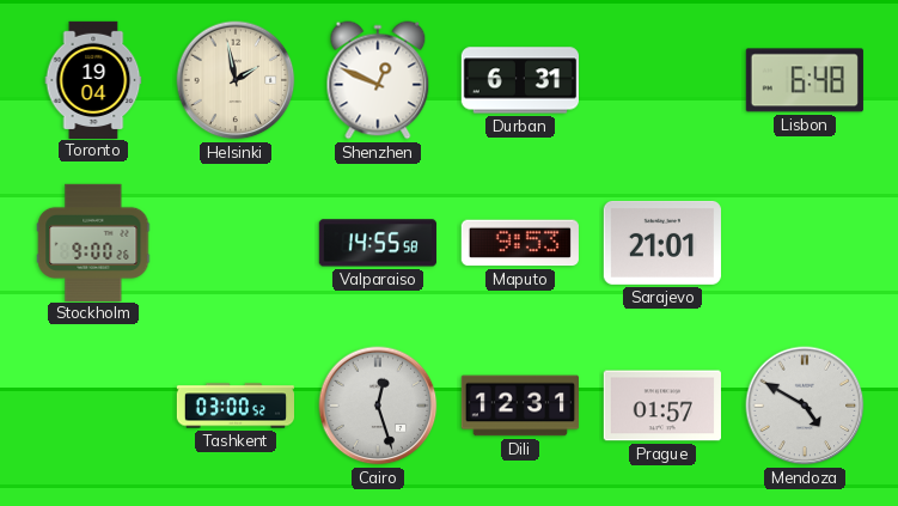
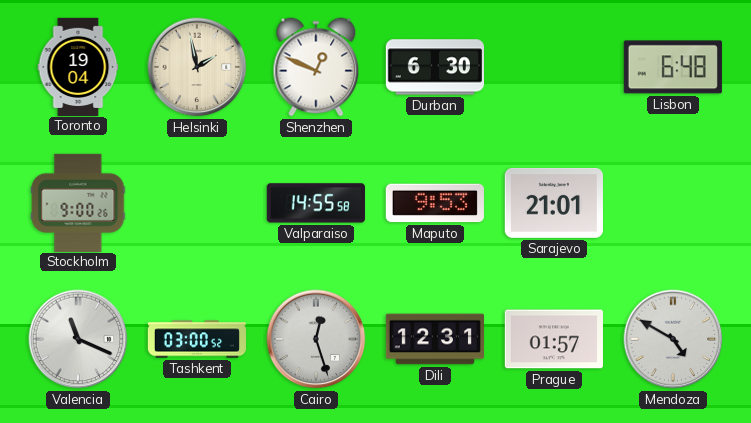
Durban: 6:31 -> 6:30
Valencia: none -> 11:19
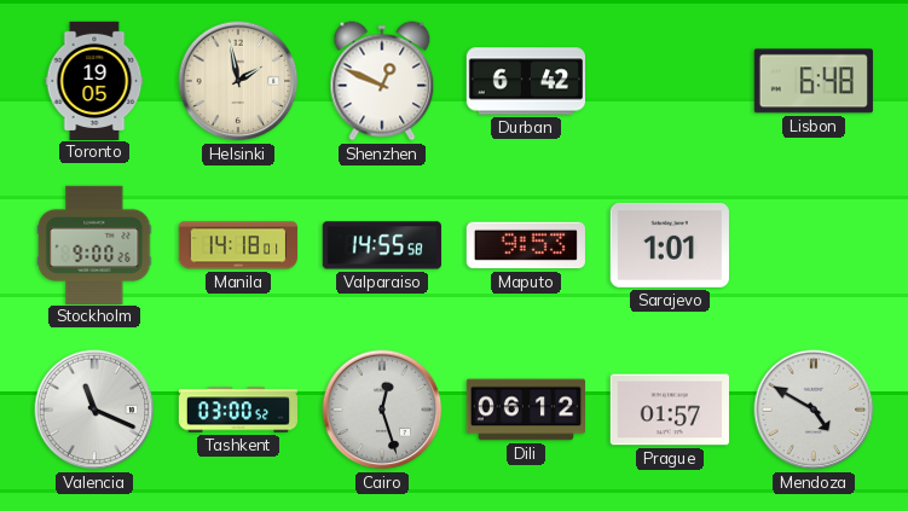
Toronto: 19:04 -> 19:05
Durban: 6:30 -> 6:42
Manila: none -> 14:18
Sarajevo: 21:01 -> 1:01
Dili: 12:31 -> 06:12
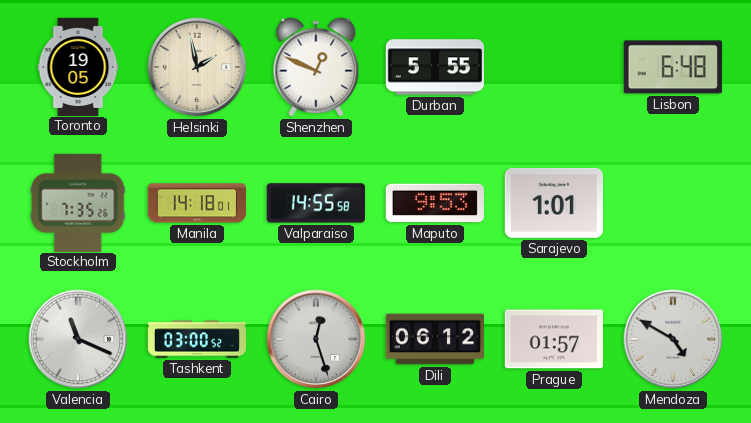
Durban: 6:42 -> 5:55
Stockholm: 9:00 -> 7:35
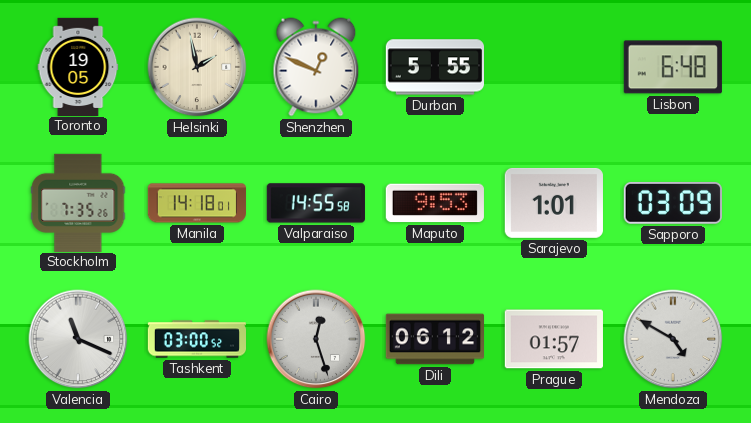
Sapporo: none -> 03:09
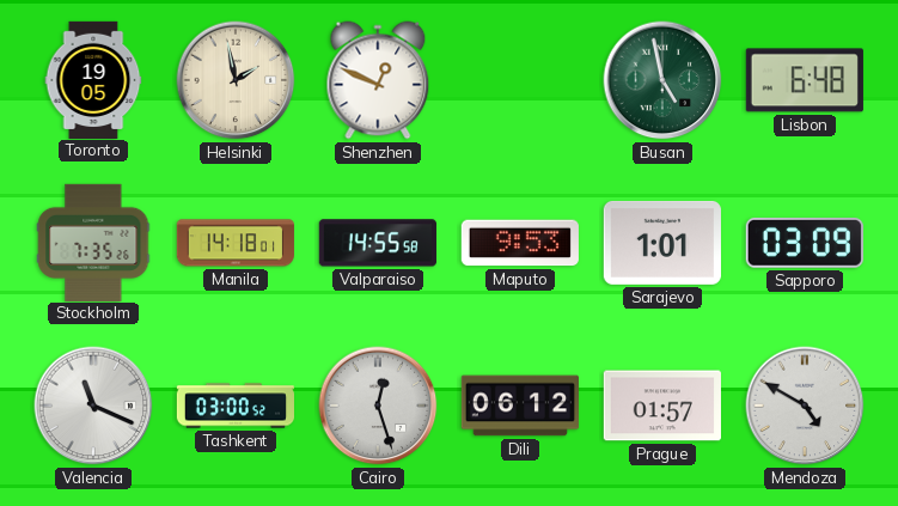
Durban: 5:55 -> none
Busan: none -> 4:58
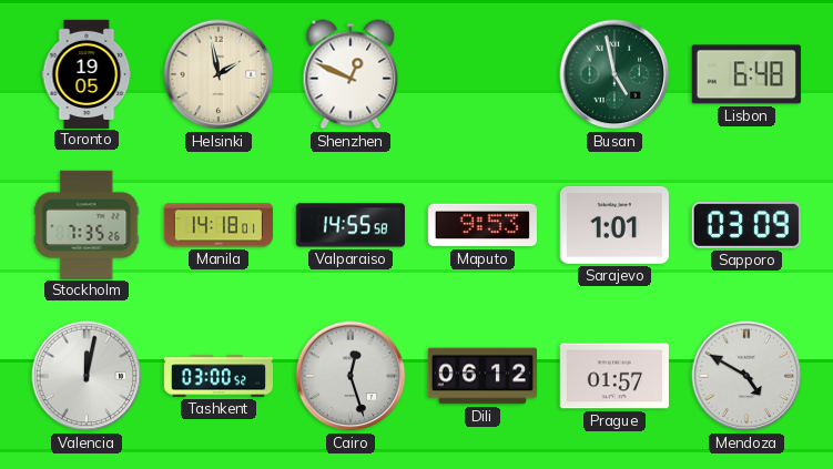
Valencia: 11:19 -> 12:02
